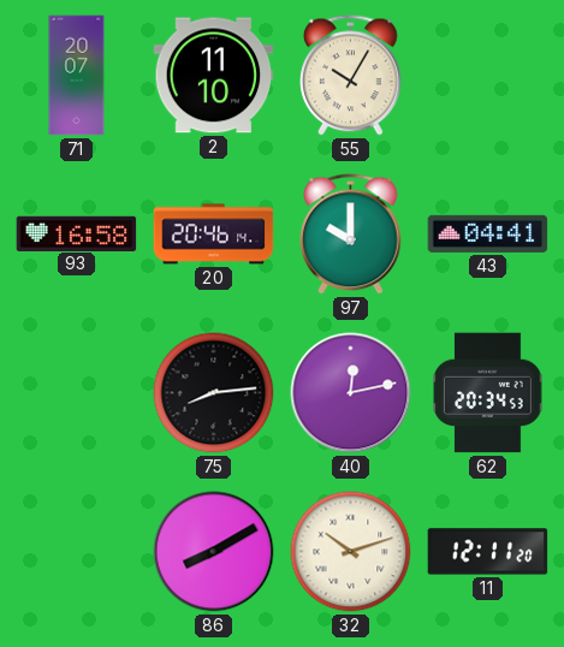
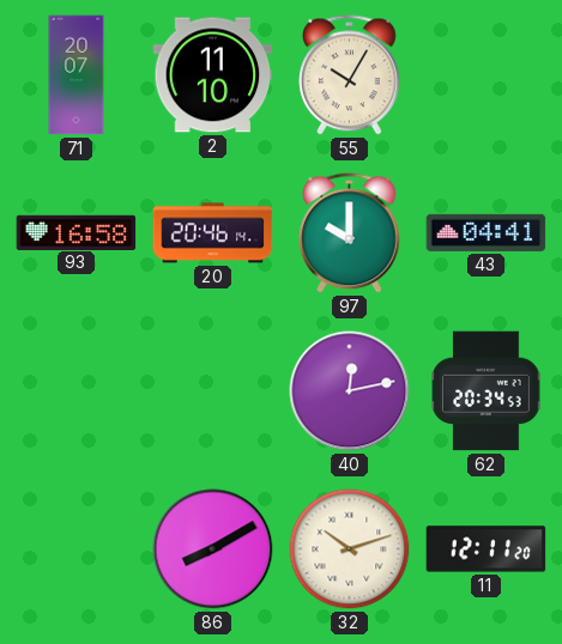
75: 8:14 -> none
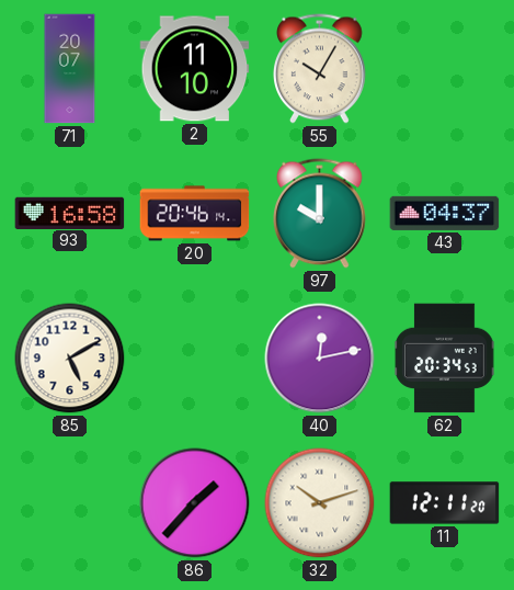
43: 04:41 -> 04:37
85: none -> 5:10
86: 8:10 -> 1:37
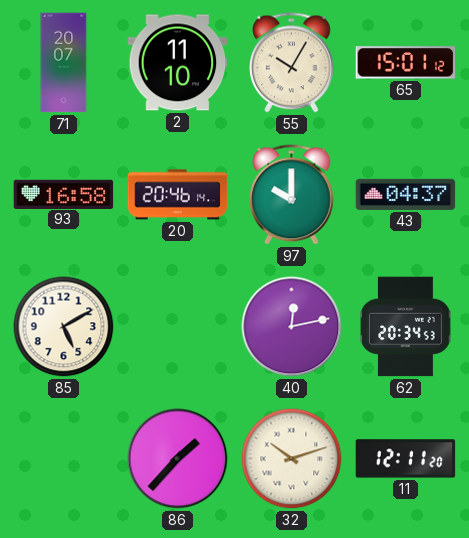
65: none -> 15:01
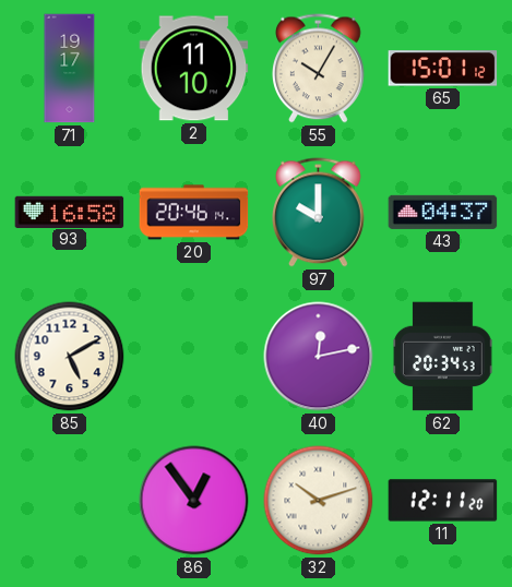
71: 20:07 -> 19:17
86: 1:37 -> 12:54
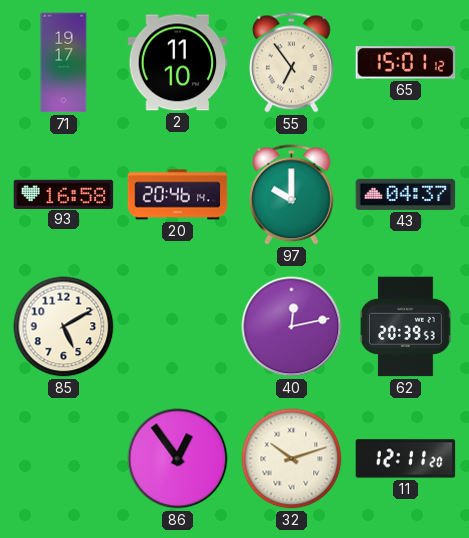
55: 10:05 -> 6:54
62: 20:34 -> 20:39
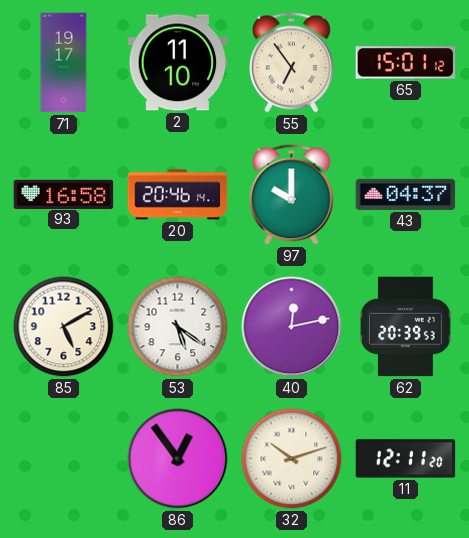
53: none -> 5:21
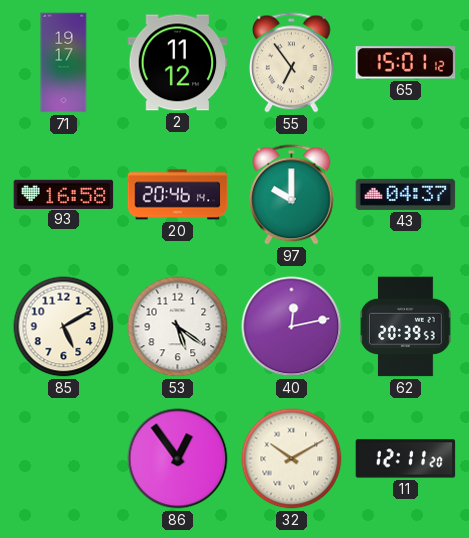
2: 11:10 -> 11:12
32: 10:12 -> 10:10
